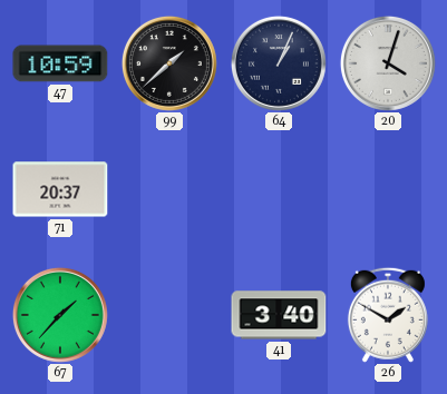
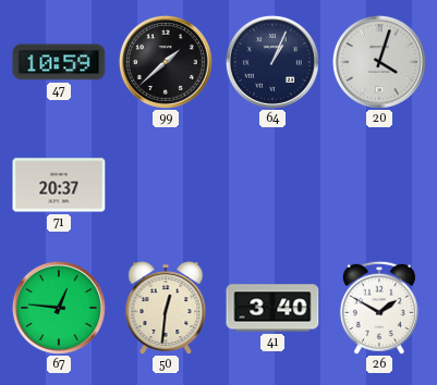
67: 1:37 -> 12:46
50: none -> 12:31
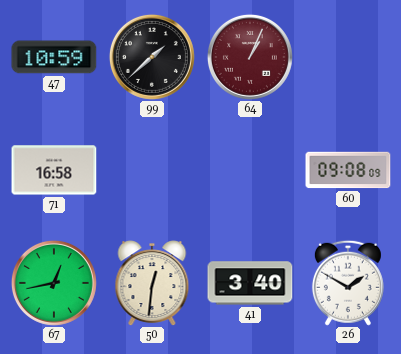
64 dial: navy -> burgundy
20: 4:03 -> none
71: 20:37 -> 16:58
60: none -> 09:08
67: 12:46 -> 12:43
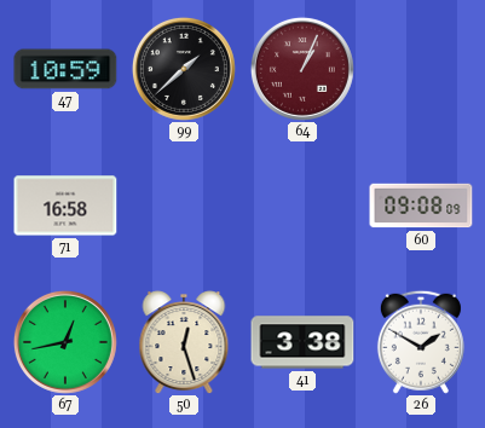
50: 12:31 -> 12:27
41: 3:40 -> 3:38
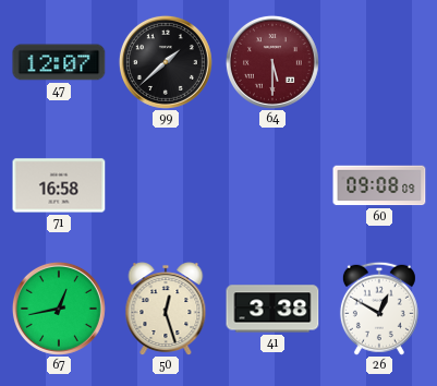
47: 10:59 -> 12:07
64: 1:04 -> 5:30
26: 1:50 -> 12:50
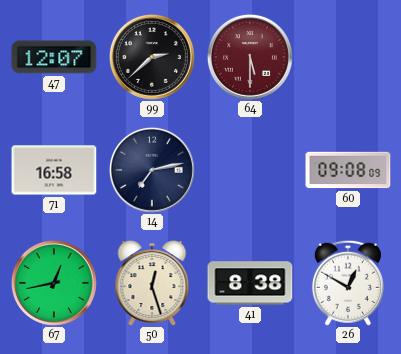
99: 1:38 -> 2:38
14: none -> 7:13
41: 3:38 -> 8:38
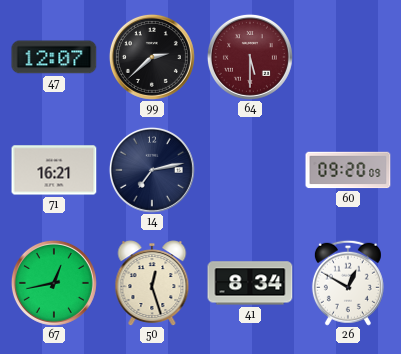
71: 16:58 -> 16:21
60: 09:08 -> 09:20
41: 8:38 -> 8:34
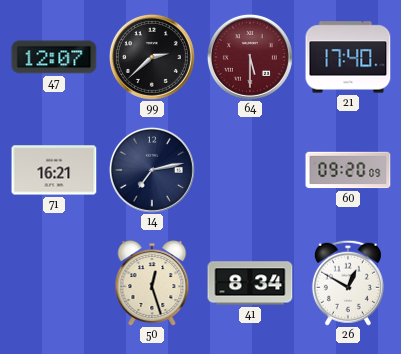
21: none -> 17:40
67: 12:43 -> none
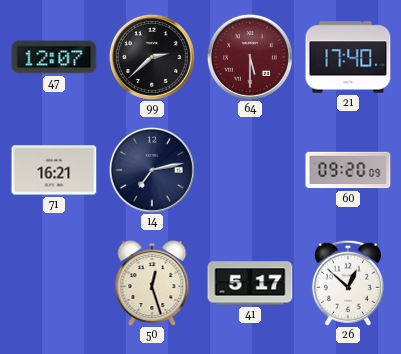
41: 8:34 -> 5:17
26: 12:50 -> 12:52
